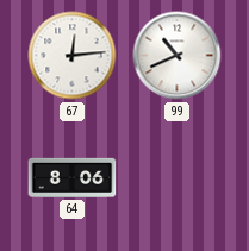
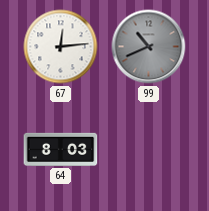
99 dial: white -> grey
64: 8:06 -> 8:03
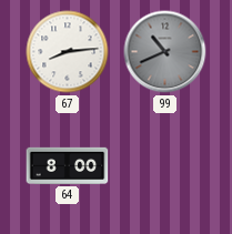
67: 12:14 -> 8:14
64: 8:03 -> 8:00
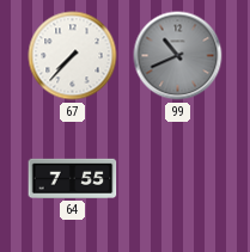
67: 8:14 -> 7:37
64: 8:00 -> 7:55
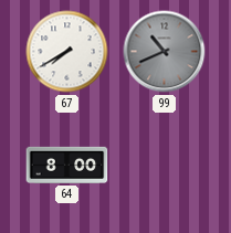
67: 7:37 -> 7:40
64: 7:55 -> 8:00
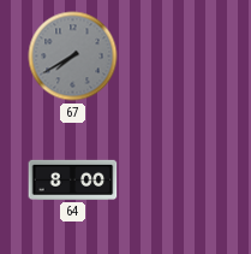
67 dial: white -> grey
99: 10:41 -> none
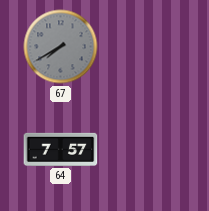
64: 8:00 -> 7:57
